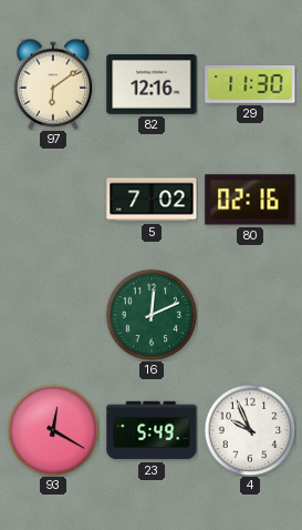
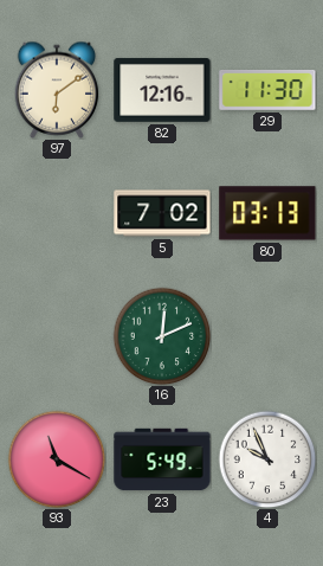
80: 02:16 -> 03:13
93: 12:20 -> 11:20
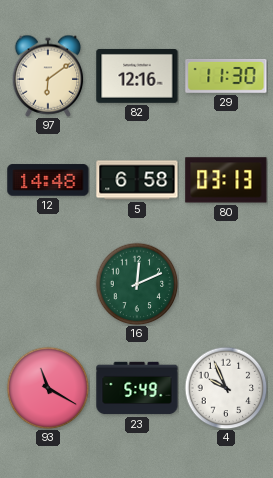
12: none -> 14:48
5: 7:02 -> 6:58
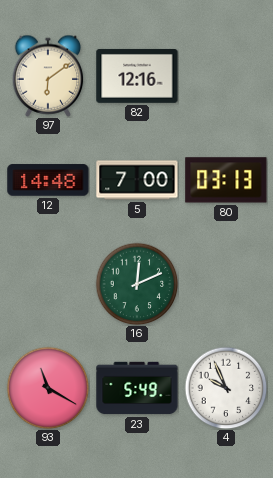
29: 11:30 -> none
5: 6:58 -> 7:00
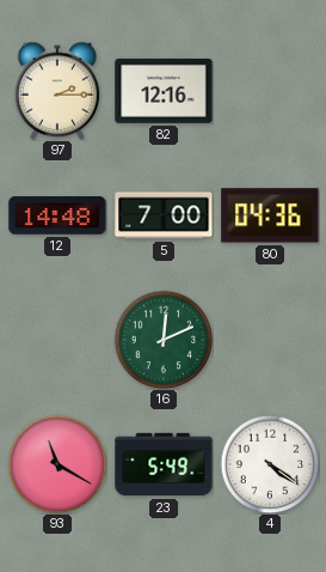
97: 6:09 -> 2:15
80: 03:13 -> 04:36
4: 9:56 -> 4:21
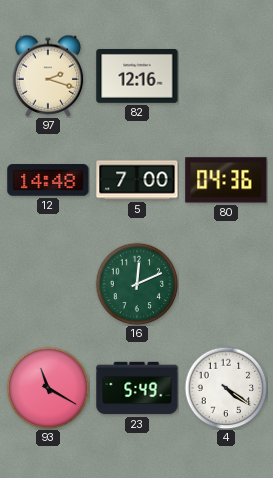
97: 2:15 -> 2:18
